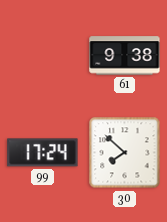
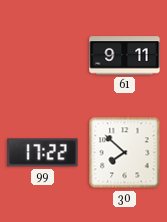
61: 9:38 -> 9:11
99: 17:24 -> 17:22
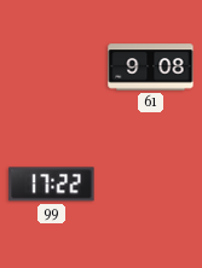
61: 9:11 -> 9:08
30: 7:52 -> none
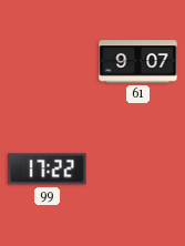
61: 9:08 -> 9:07
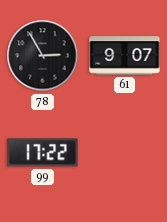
78: none -> 2:55
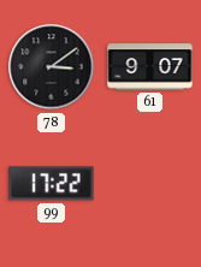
78: 2:55 -> 3:09
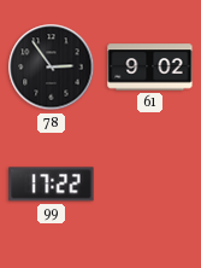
78: 3:09 -> 2:54
61: 9:07 -> 9:02
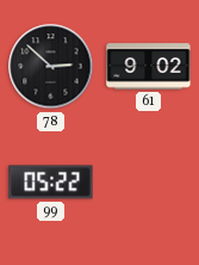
78: 2:54 -> 2:52
99: 17:22 -> 05:22
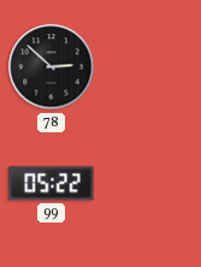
61: 9:02 -> none
